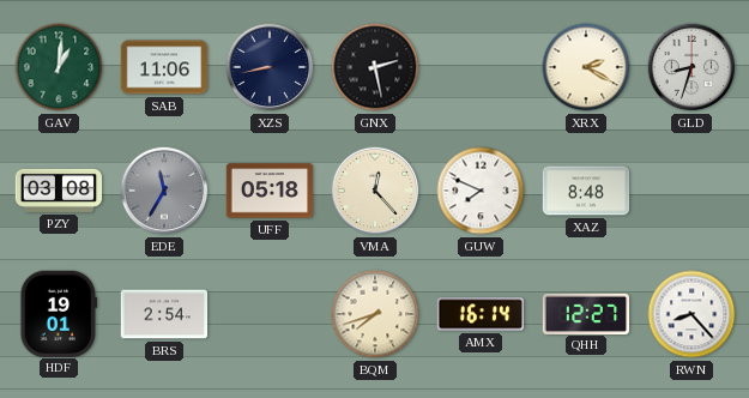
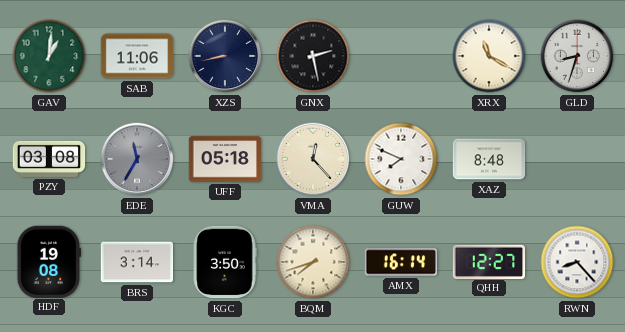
XRX: 2:20 -> 11:20
HDF: 19:01 -> 19:08
BRS: 2:54 -> 3:14
KGC: none -> 3:50
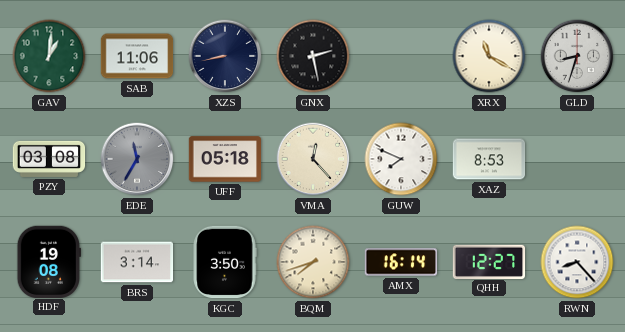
XAZ: 8:48 -> 8:53
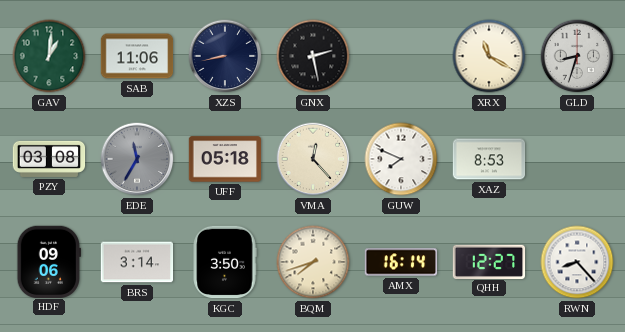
HDF: 19:08 -> 09:06
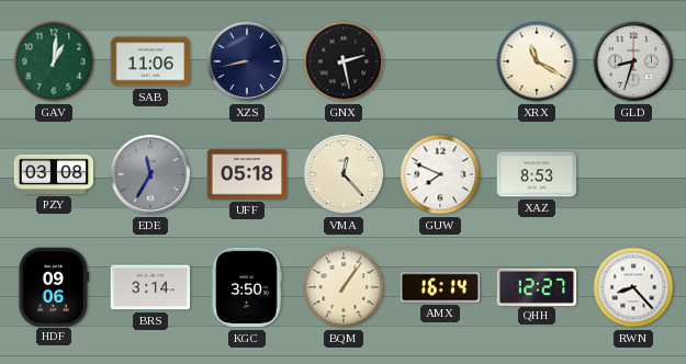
BQM: 7:42 -> 1:06
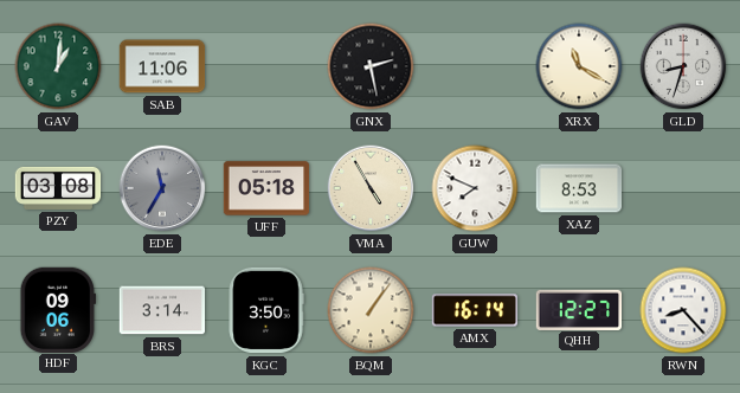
XZS: 8:43 -> none
VMA: 12:23 -> 4:55
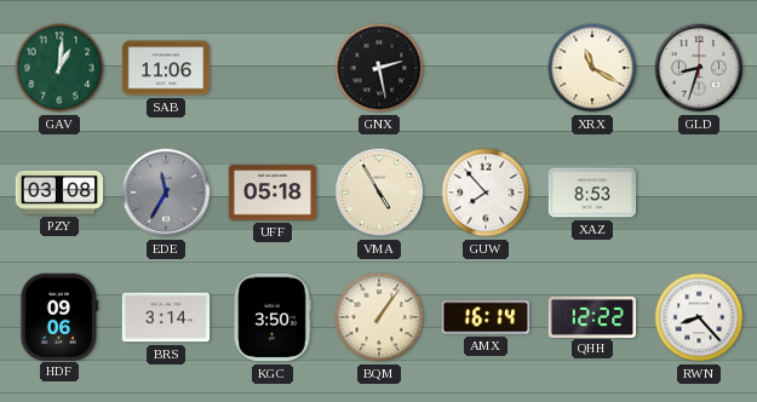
GUW: 7:49 -> 7:53
QHH: 12:27 -> 12:22
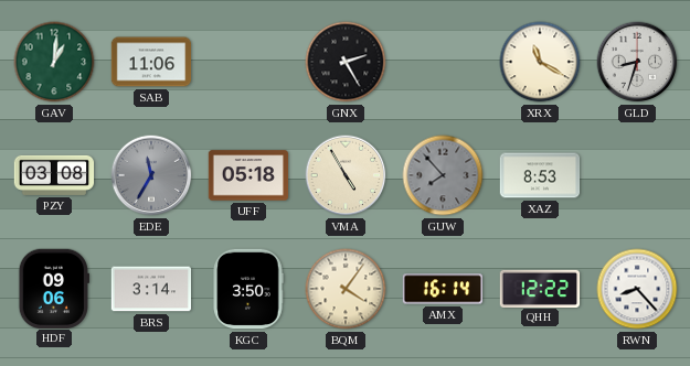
GNX: 2:28 -> 2:25
GUW dial: white -> grey
BQM: 1:06 -> 4:06
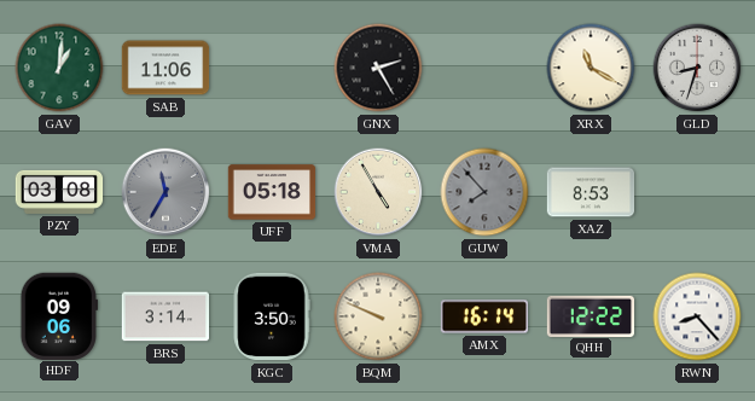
BQM: 4:06 -> 9:49
